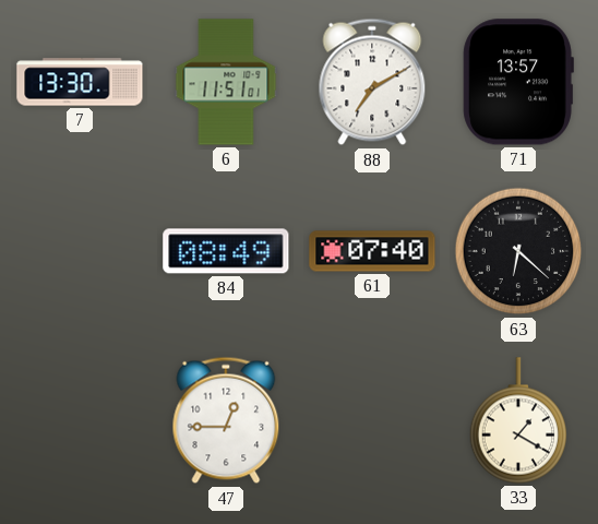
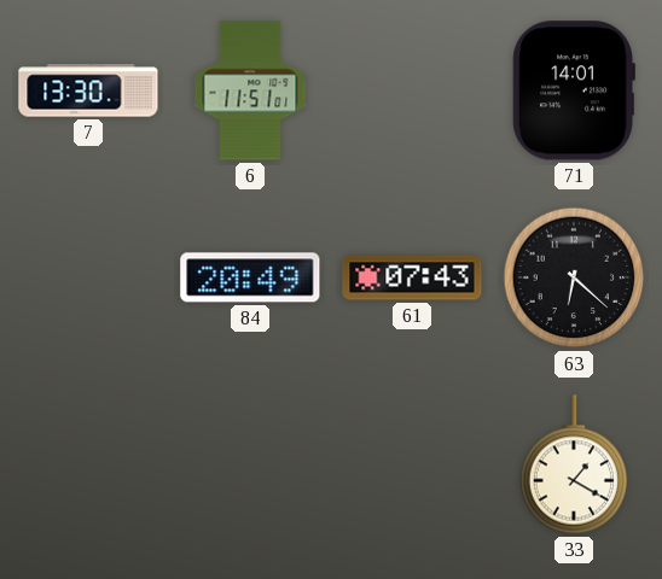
88: 7:10 -> none
71: 13:57 -> 14:01
84: 08:49 -> 20:49
61: 07:40 -> 07:43
47: 12:45 -> none
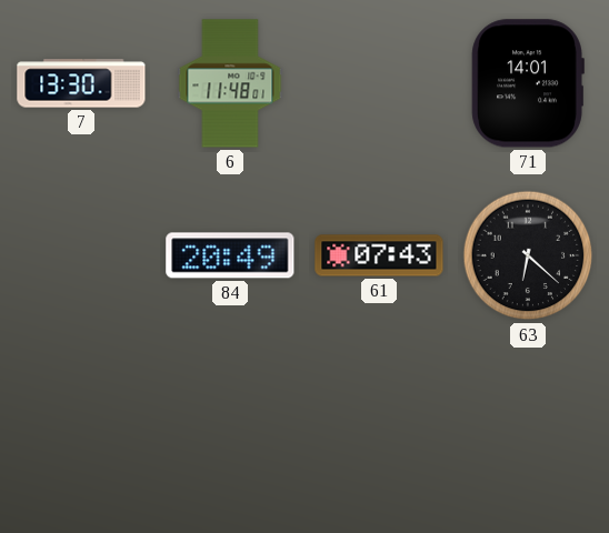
6: 11:51 -> 11:48
33: 1:20 -> none
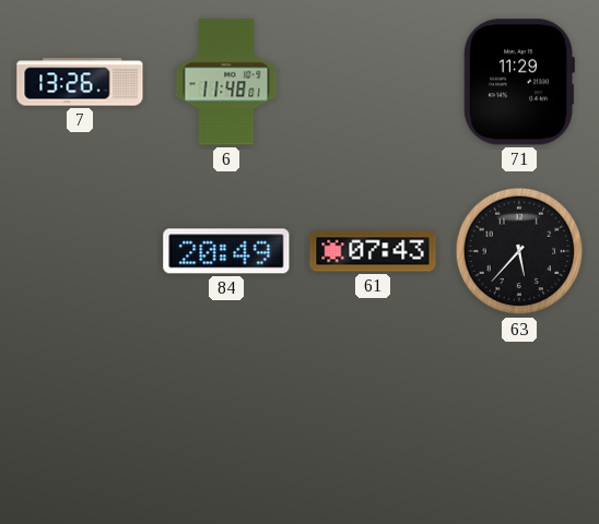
7: 13:30 -> 13:26
71: 14:01 -> 11:29
63: 6:22 -> 5:37
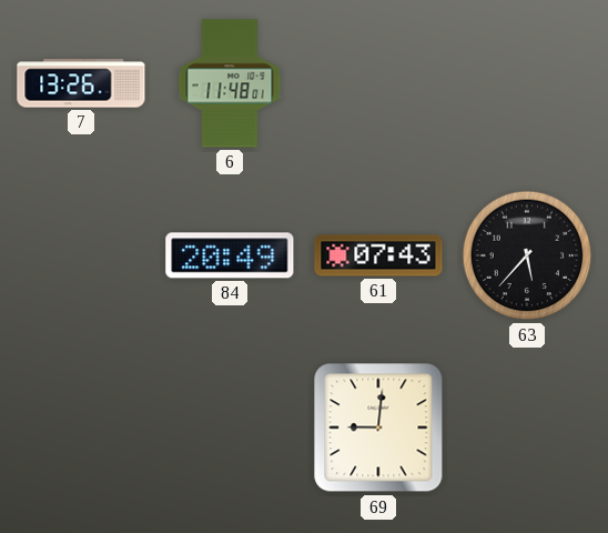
71: 11:29 -> none
69: none -> 9:01
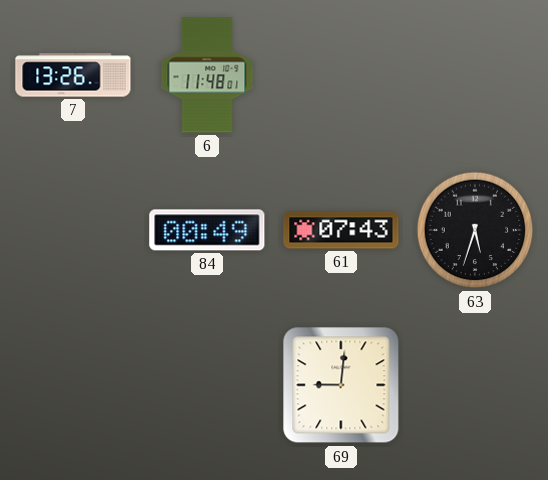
84: 20:49 -> 00:49
63: 5:37 -> 5:33
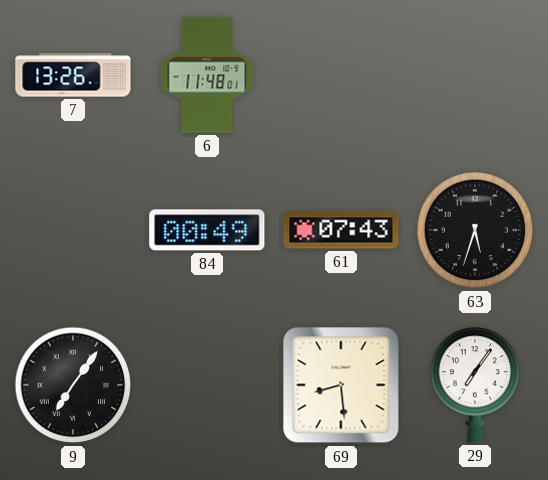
9: none -> 7:06
69: 9:01 -> 8:29
29: none -> 7:06
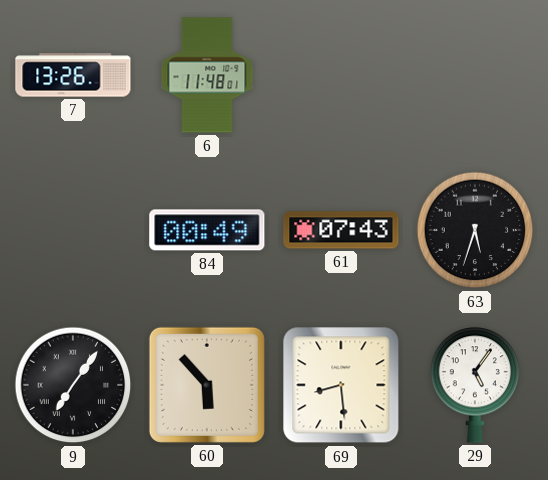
60: none -> 5:53
29: 7:06 -> 5:06
